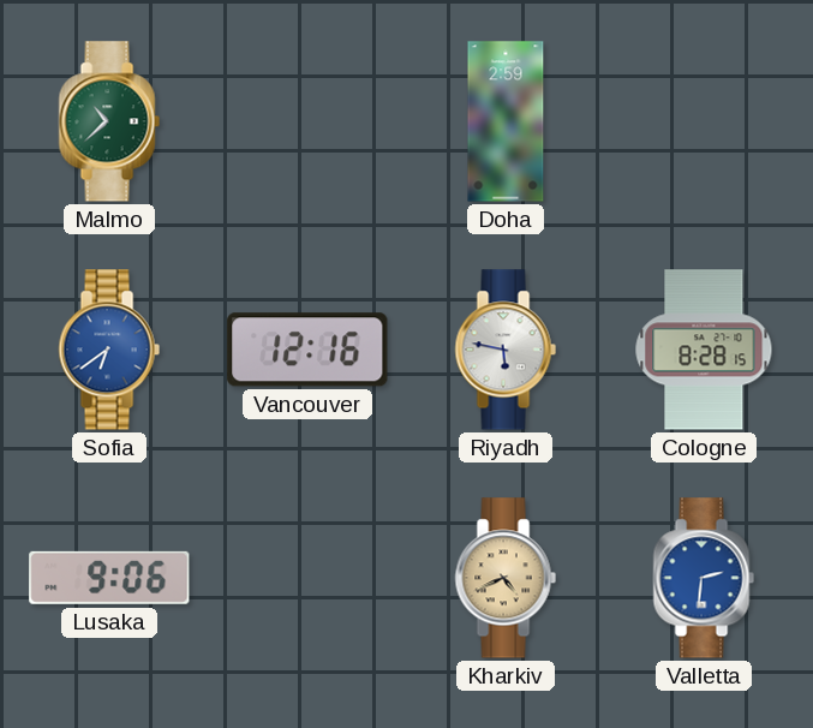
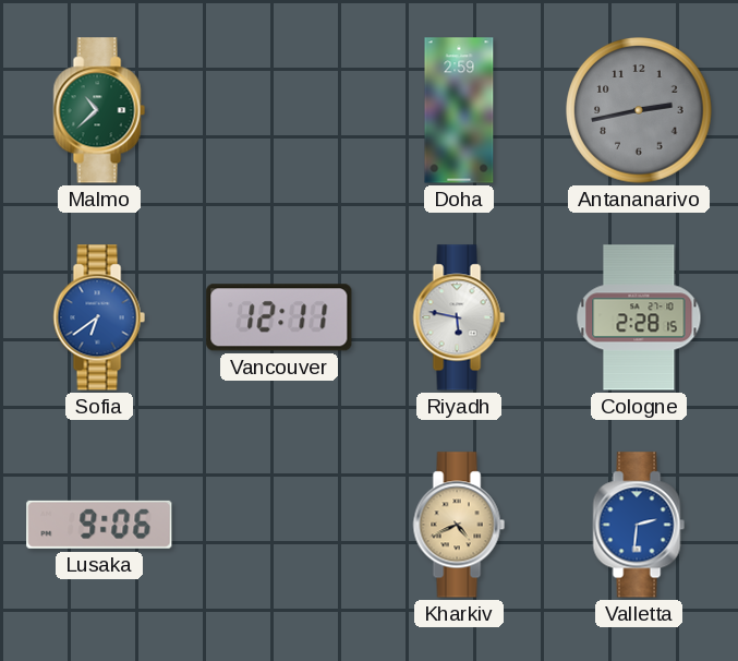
Antananarivo: none -> 2:43
Vancouver: 12:16 -> 12:11
Cologne: 8:28 -> 2:28
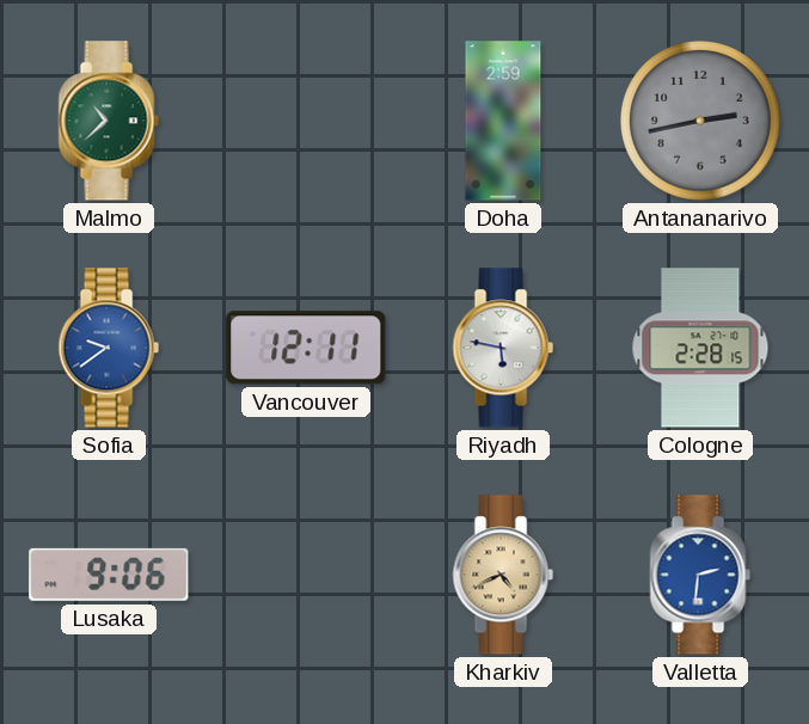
Sofia: 6:39 -> 9:39
